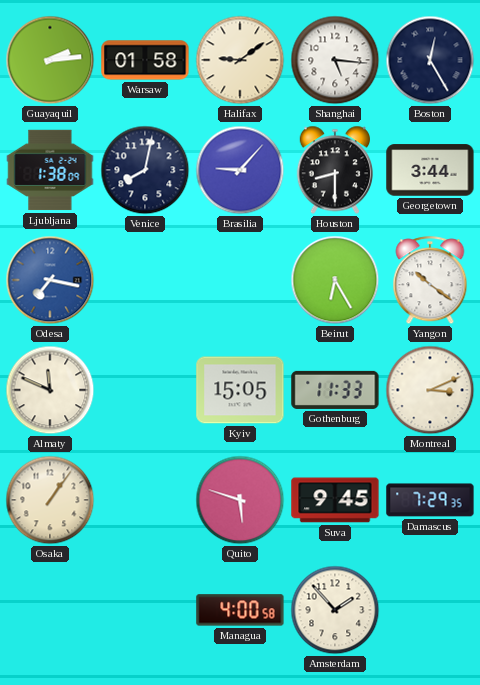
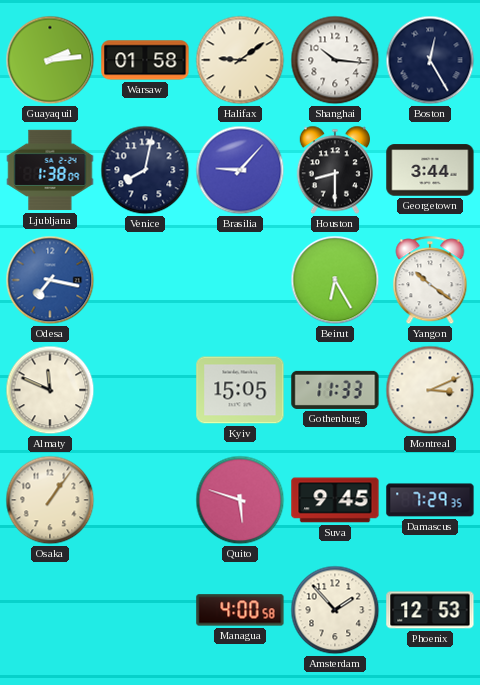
Shanghai: 5:16 -> 10:16
Phoenix: none -> 12:53
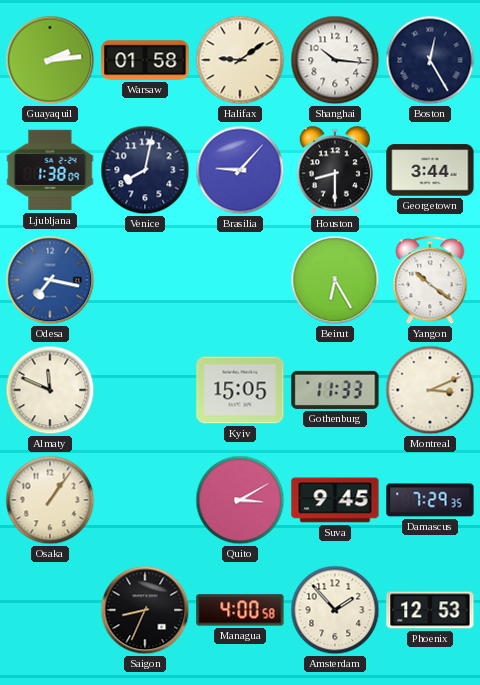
Quito: 5:48 -> 3:10
Saigon: none -> 8:34
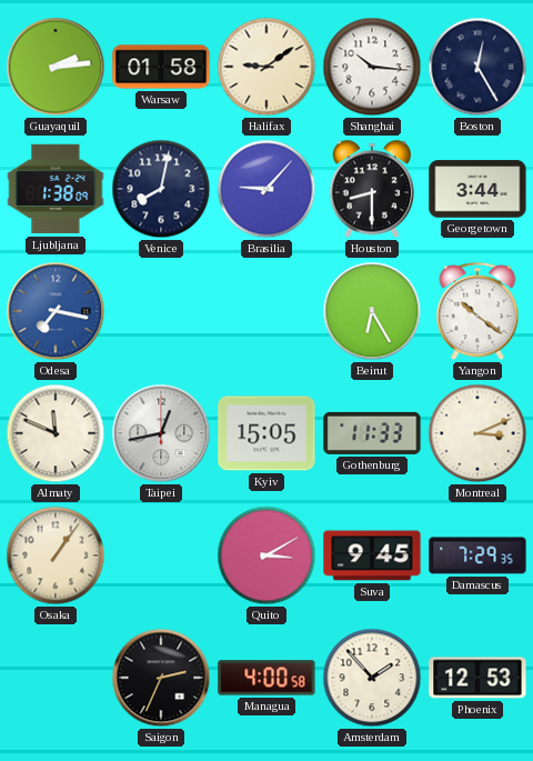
Taipei: none -> 12:43
Saigon: 8:34 -> 2:34
